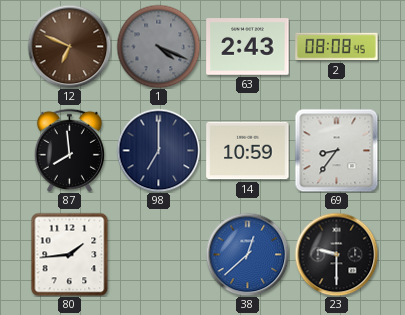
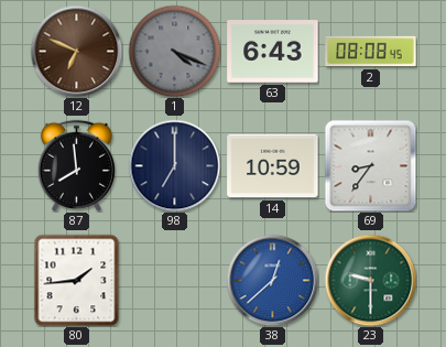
63: 2:43 -> 6:43
23 dial: black -> green
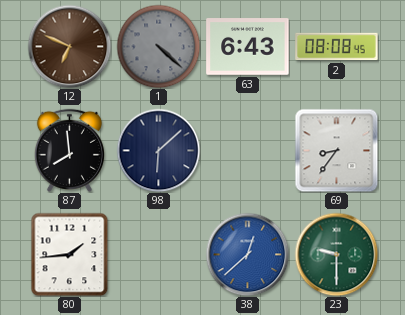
1: 4:19 -> 4:22
98: 7:00 -> 6:08
14: 10:59 -> none
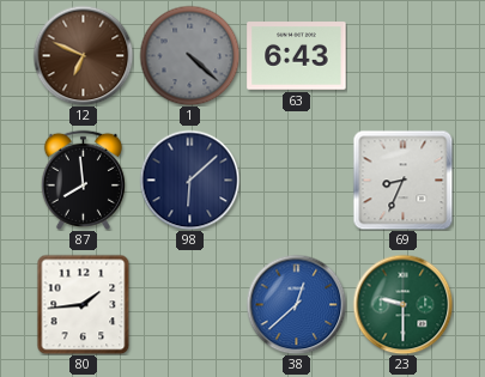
2: 08:08 -> none
69: 8:36 -> 8:34
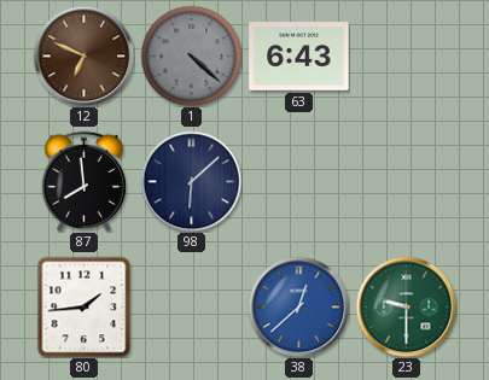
69: 8:34 -> none
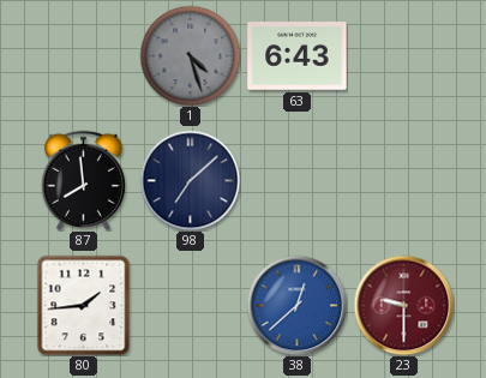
12: 6:49 -> none
1: 4:22 -> 4:27
98: 6:08 -> 7:08
23 dial: green -> burgundy
